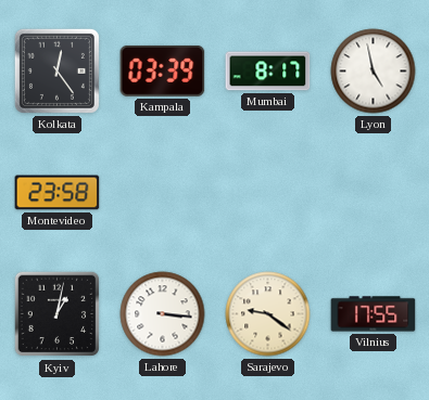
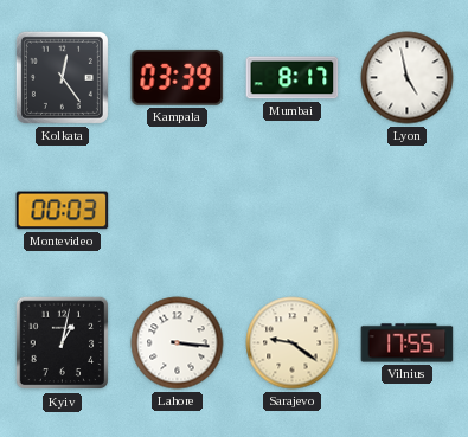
Montevideo: 23:58 -> 00:03
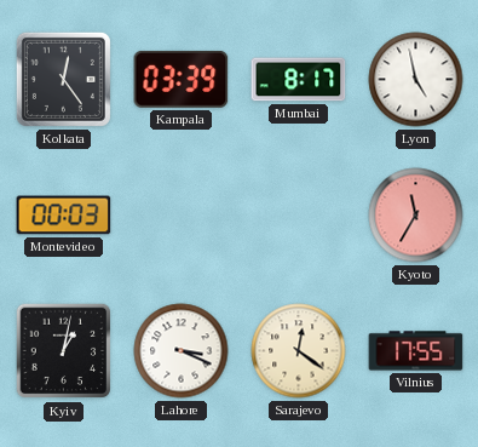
Kyoto: none -> 11:35
Lahore: 3:16 -> 3:19
Sarajevo: 9:21 -> 12:21
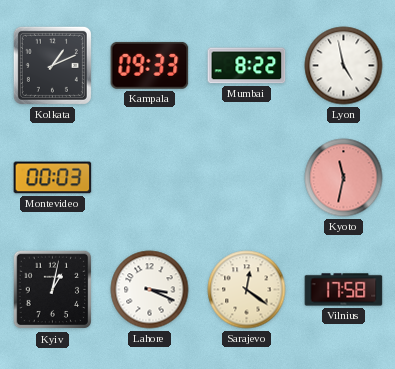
Kolkata: 12:24 -> 1:11
Kampala: 03:39 -> 09:33
Mumbai: 8:17 -> 8:22
Kyoto: 11:35 -> 11:32
Vilnius: 17:55 -> 17:58
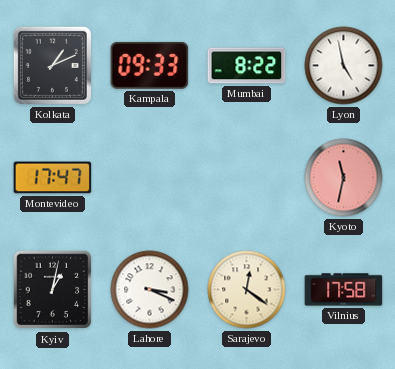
Montevideo: 00:03 -> 17:47
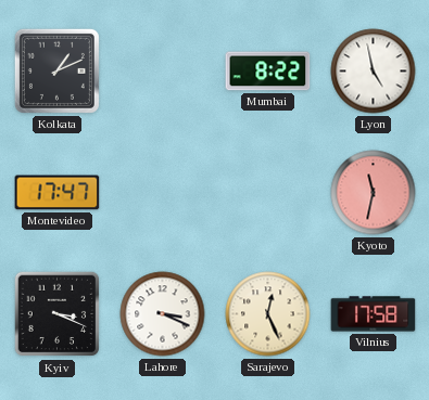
Kampala: 09:33 -> none
Kyiv: 1:02 -> 3:19
Sarajevo: 12:21 -> 12:26
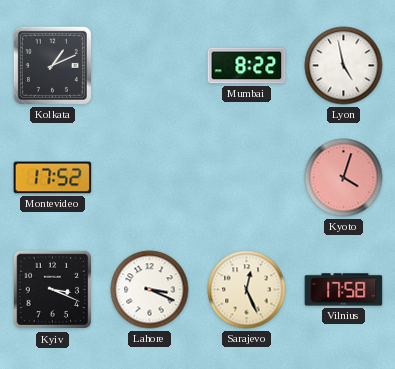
Montevideo: 17:47 -> 17:52
Kyoto: 11:32 -> 4:03
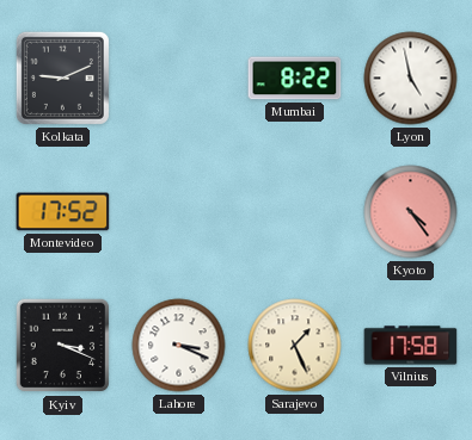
Kolkata: 1:11 -> 9:11
Kyoto: 4:03 -> 4:24
Sarajevo: 12:26 -> 1:26
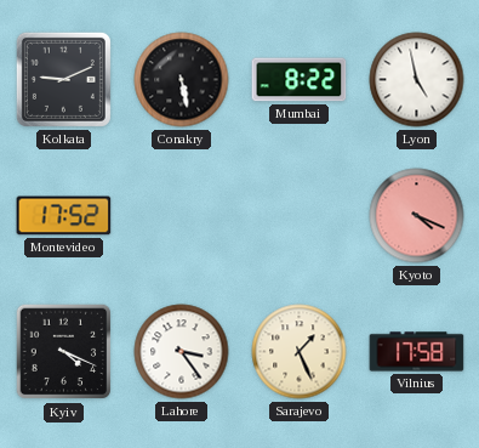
Conakry: none -> 5:28
Kyoto: 4:24 -> 4:19
Kyiv: 3:19 -> 4:19
Lahore: 3:19 -> 3:24
